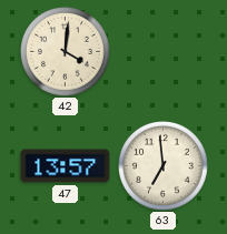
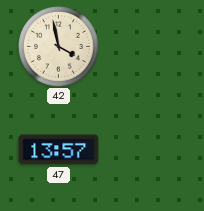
42: 4:01 -> 3:58
63: 6:59 -> none
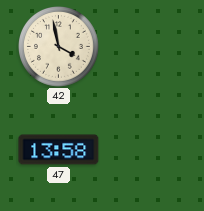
47: 13:57 -> 13:58
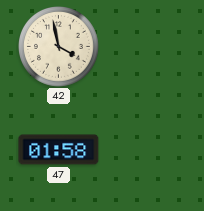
47: 13:58 -> 01:58
